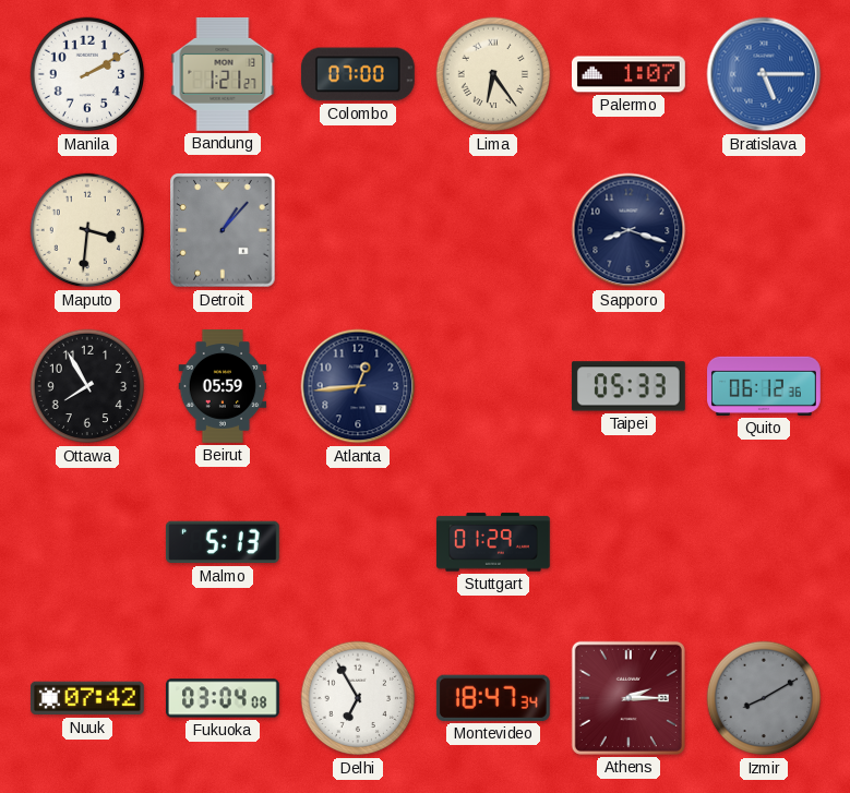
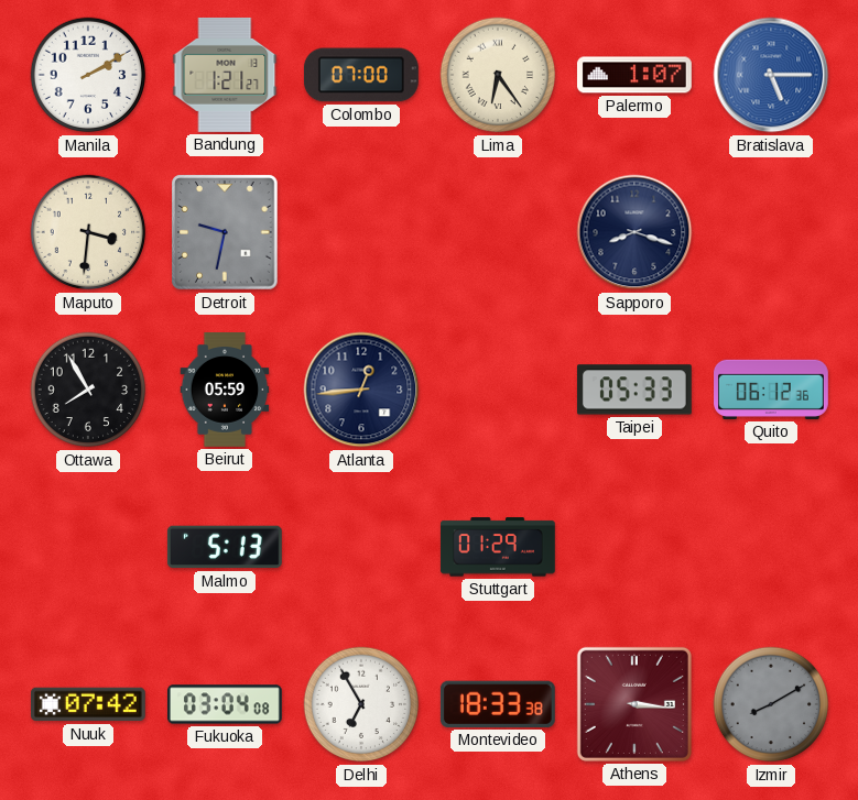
Detroit: 1:07 -> 9:32
Montevideo: 18:47 -> 18:33
Athens: 2:15 -> 3:16
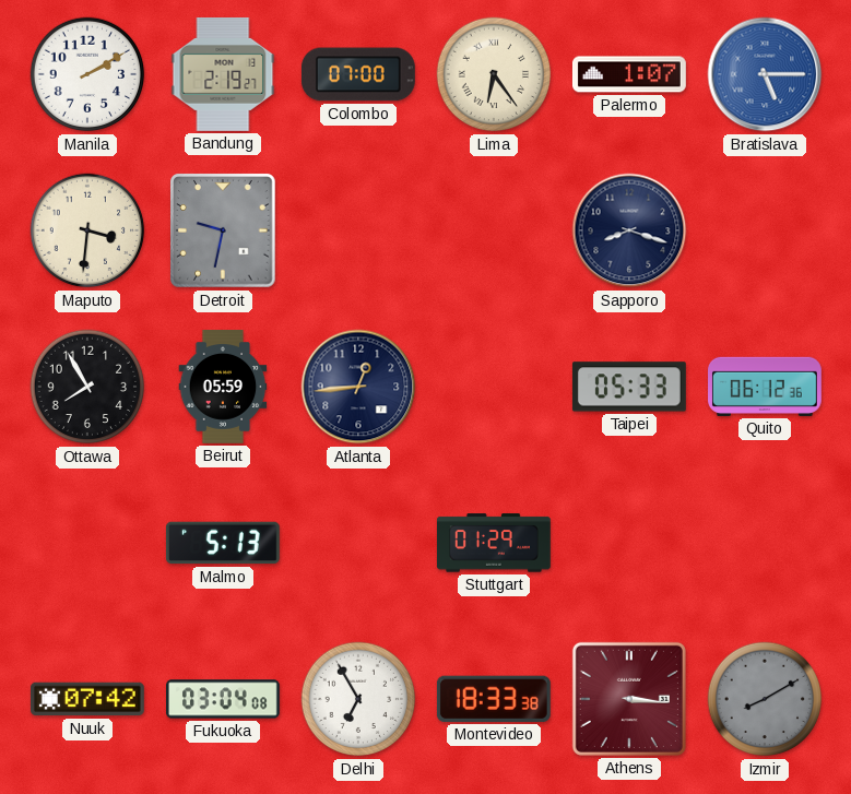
Bandung: 1:21 -> 2:19
